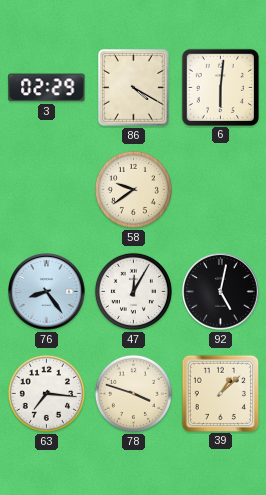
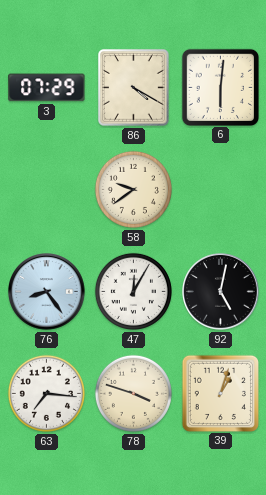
3: 02:29 -> 07:29
39: 1:08 -> 1:03
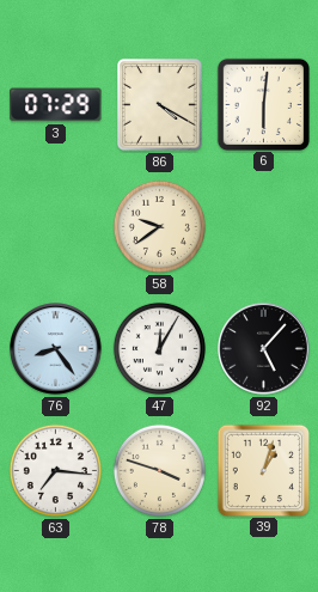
92: 5:02 -> 5:07
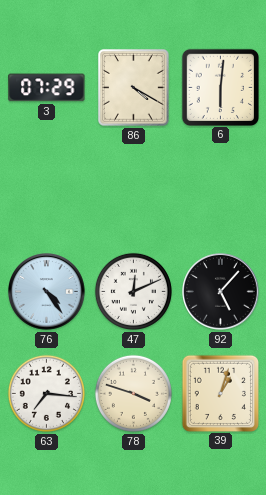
58: 9:39 -> none
76: 8:24 -> 4:24
47: 12:05 -> 12:11
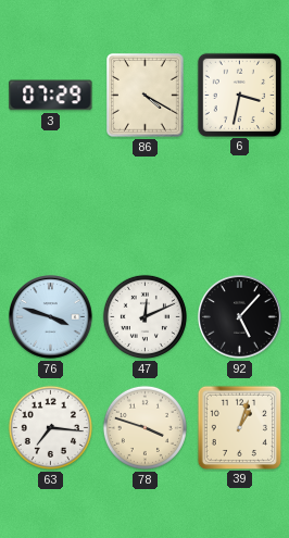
6: 6:01 -> 3:32
76: 4:24 -> 3:48
